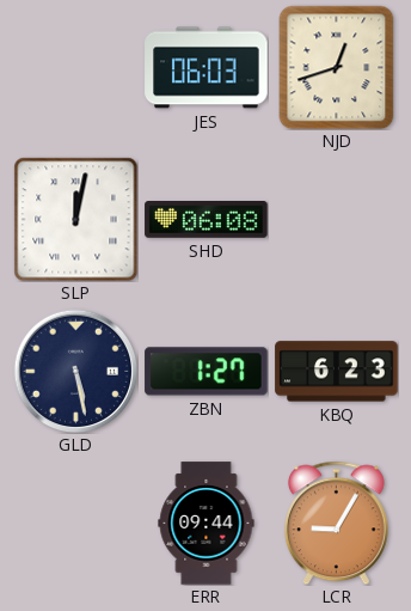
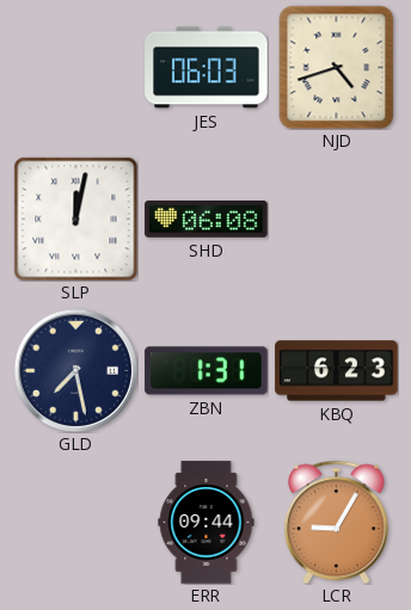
NJD: 12:42 -> 4:42
GLD: 5:28 -> 7:28
ZBN: 1:27 -> 1:31
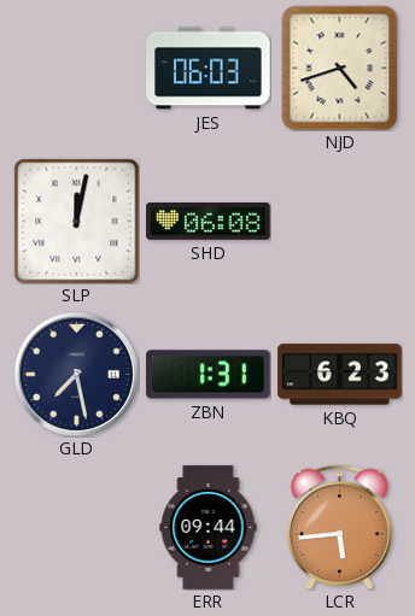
LCR: 9:05 -> 5:44
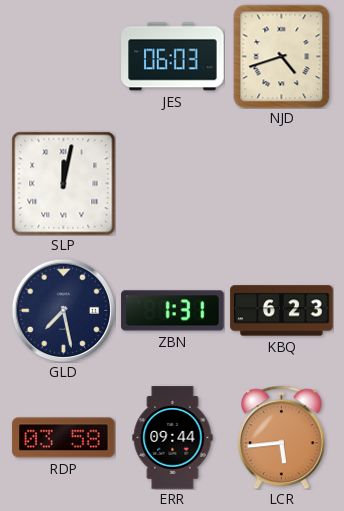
SHD: 06:08 -> none
RDP: none -> 03:58
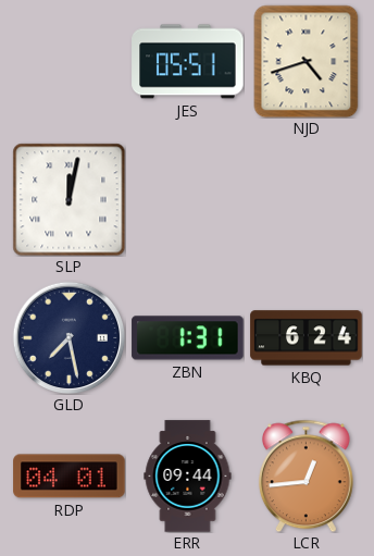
JES: 06:03 -> 05:51
KBQ: 6:23 -> 6:24
RDP: 03:58 -> 04:01
LCR: 5:44 -> 12:44
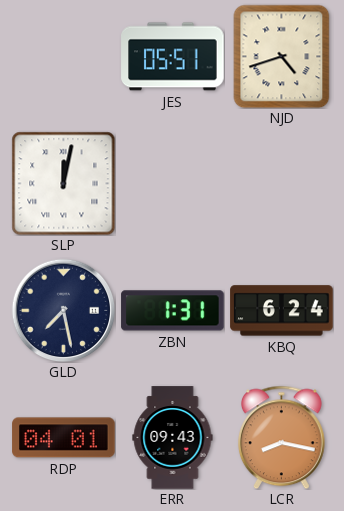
ERR: 09:44 -> 09:43
LCR: 12:44 -> 8:17
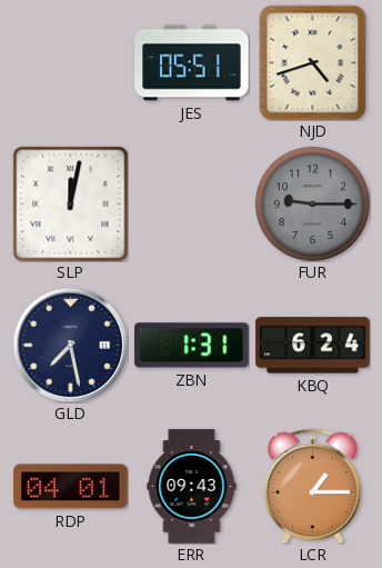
FUR: none -> 9:15
LCR: 8:17 -> 1:15
